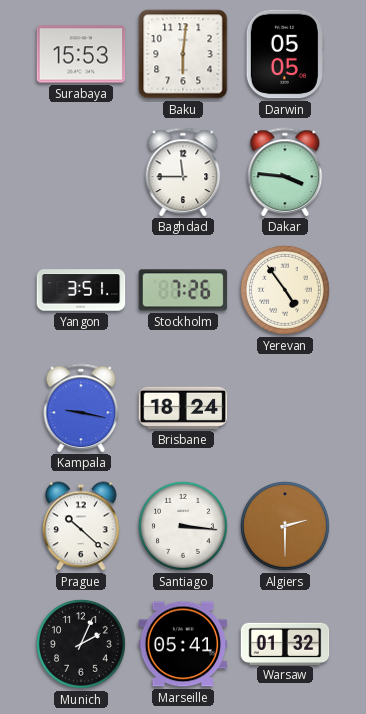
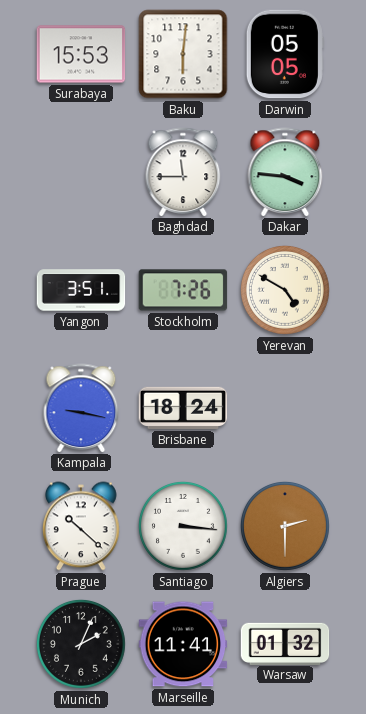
Yerevan: 4:54 -> 4:50
Marseille: 05:41 -> 11:41
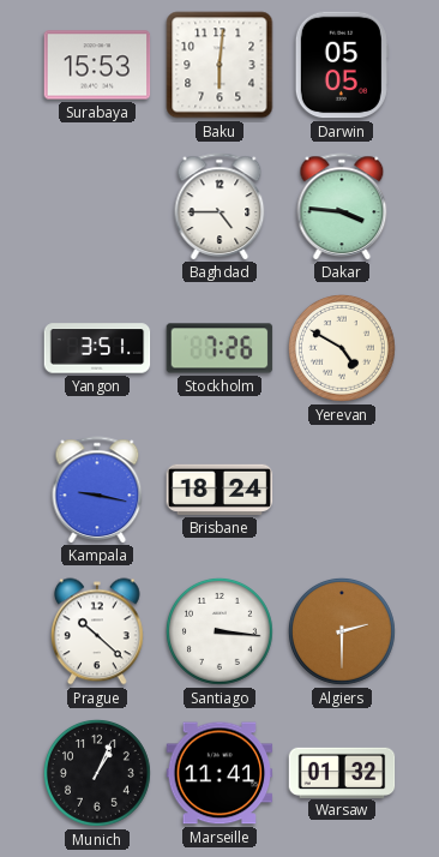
Baghdad: 11:45 -> 4:45
Munich: 2:04 -> 1:04
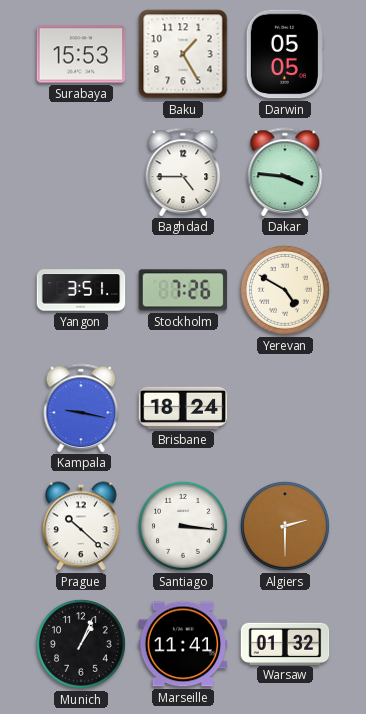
Baku: 6:01 -> 1:25
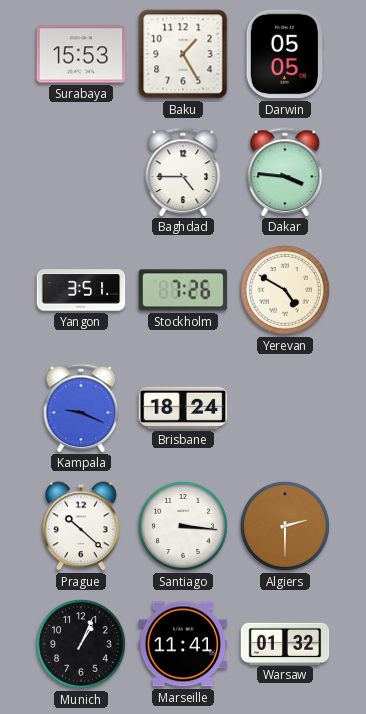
Kampala: 9:17 -> 9:19
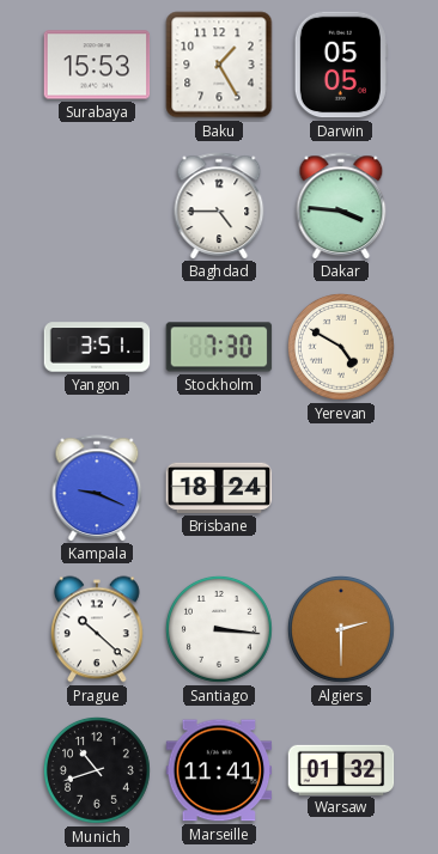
Stockholm: 7:26 -> 7:30
Munich: 1:04 -> 10:42
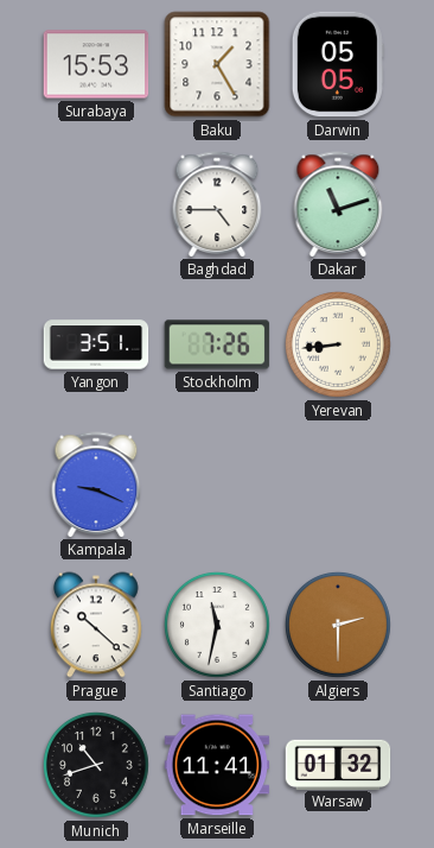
Dakar: 3:46 -> 11:12
Stockholm: 7:30 -> 7:26
Yerevan: 4:50 -> 8:44
Brisbane: 18:24 -> none
Santiago: 3:16 -> 11:32
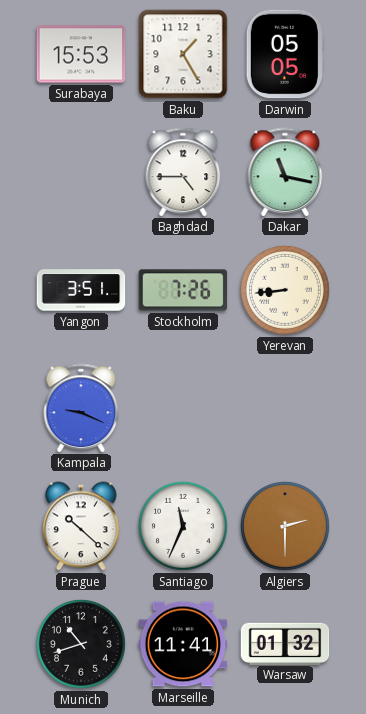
Dakar: 11:12 -> 11:17
Santiago: 11:32 -> 11:34
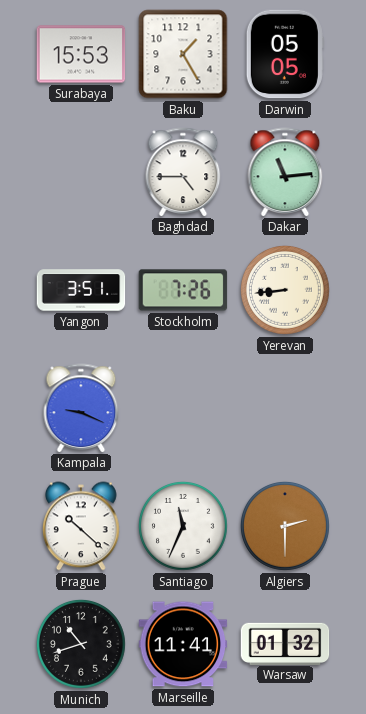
Dakar: 11:17 -> 11:14
